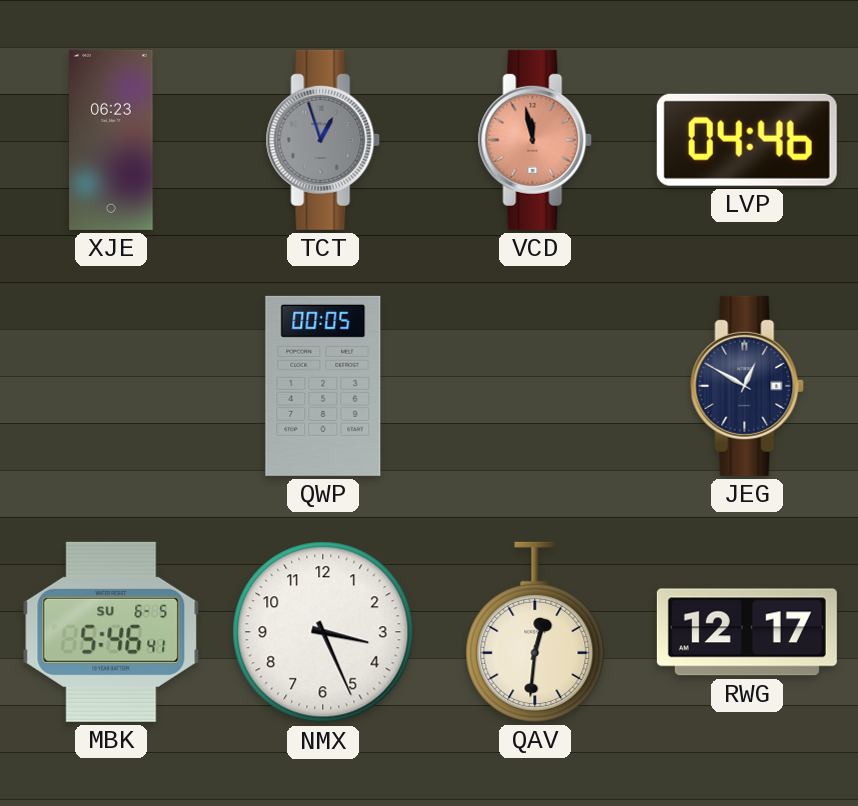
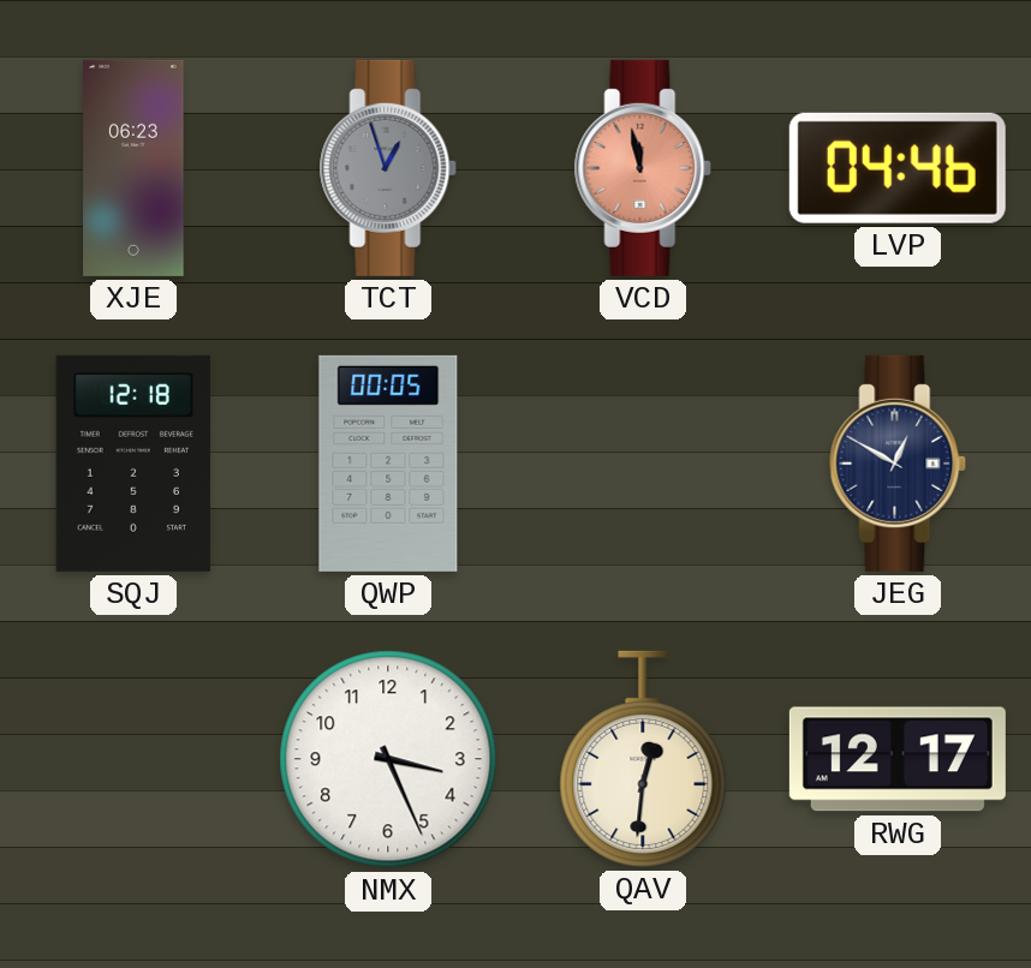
SQJ: none -> 12:18
MBK: 5:46 -> none
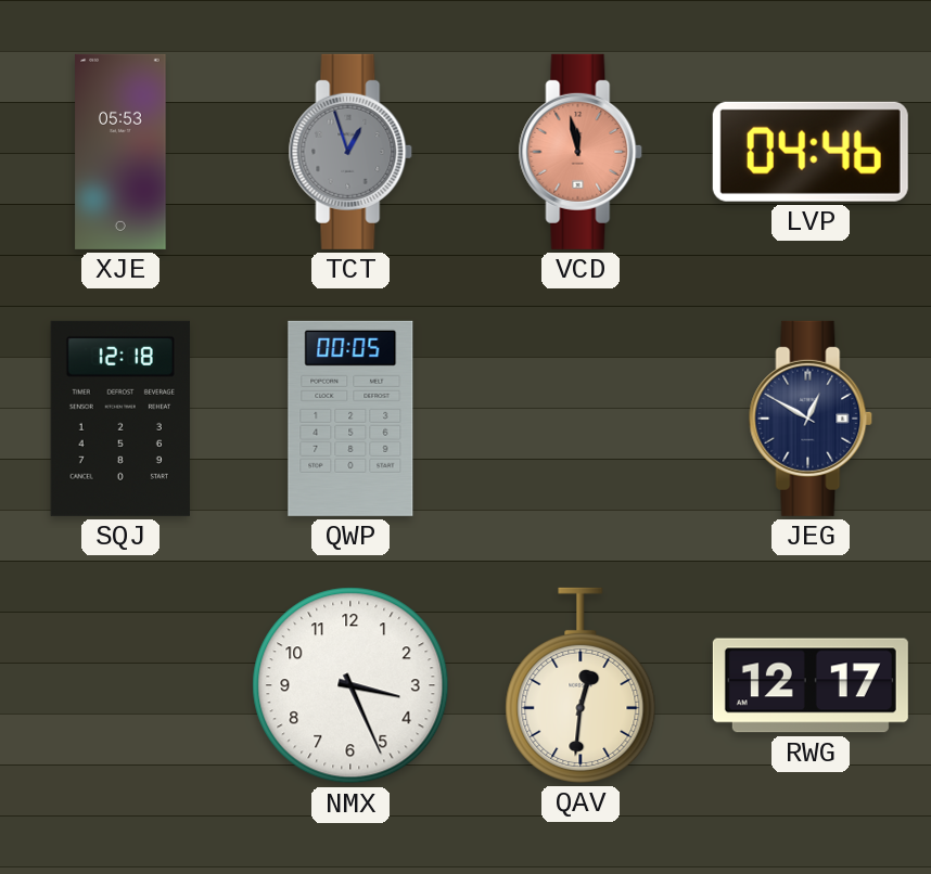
XJE: 06:23 -> 05:53
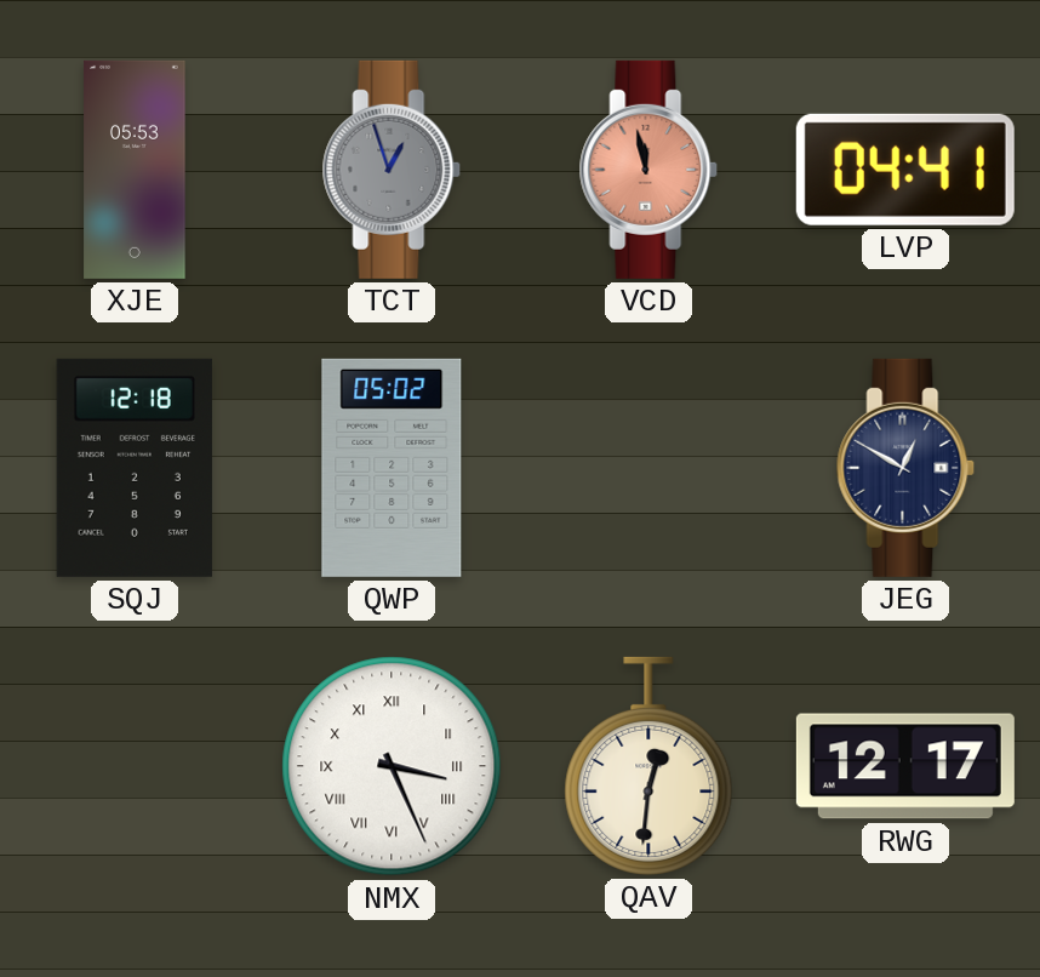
LVP: 04:46 -> 04:41
QWP: 00:05 -> 05:02
NMX numerals: Arabic -> Roman
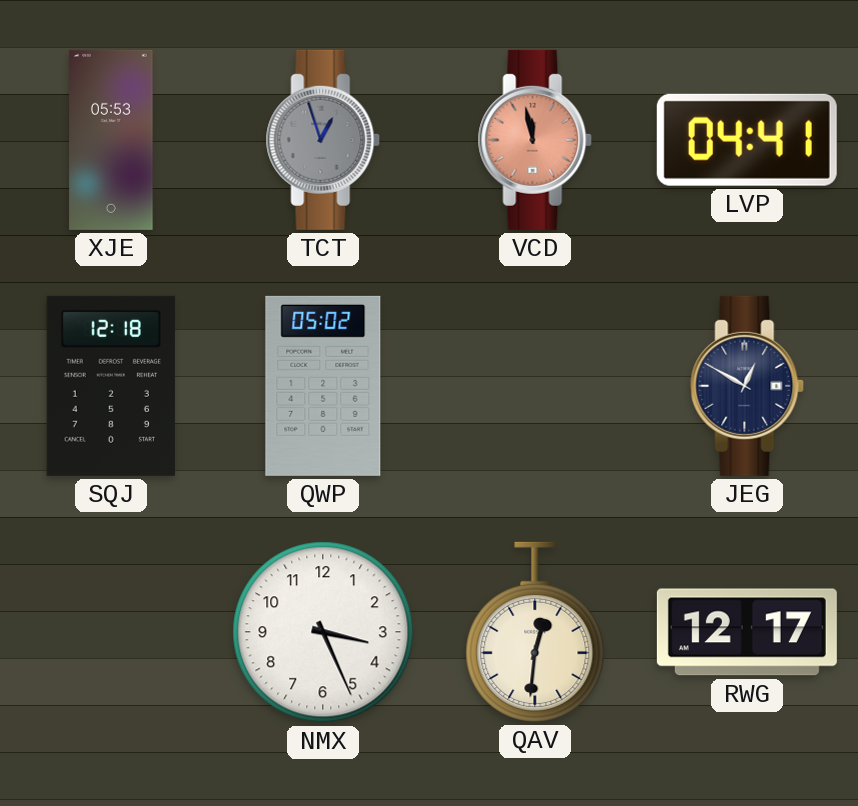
NMX numerals: Roman -> Arabic
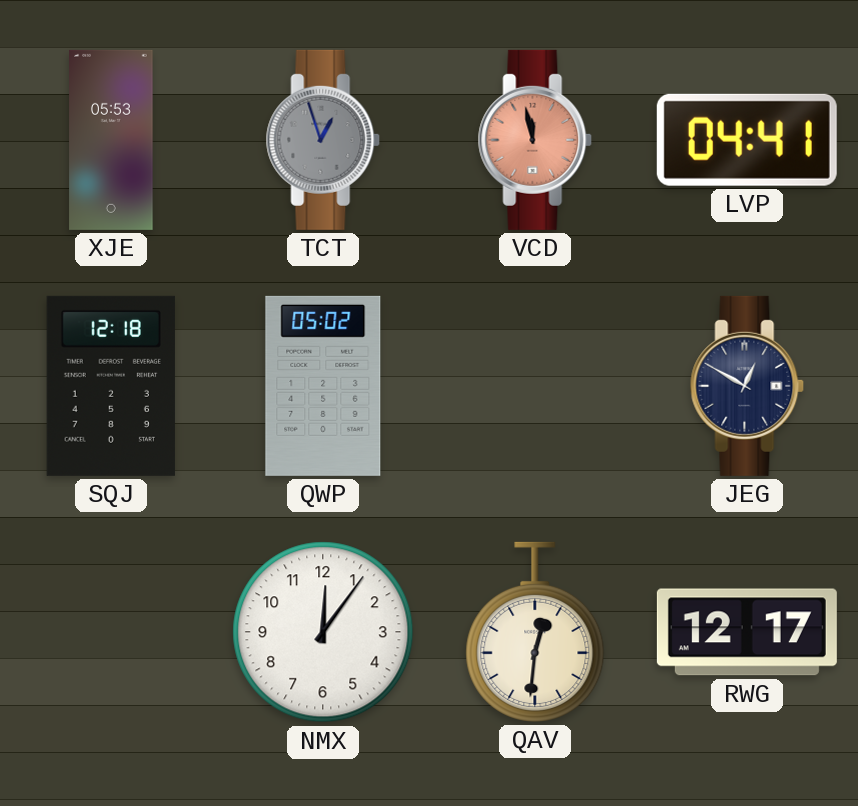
NMX: 3:26 -> 12:06
